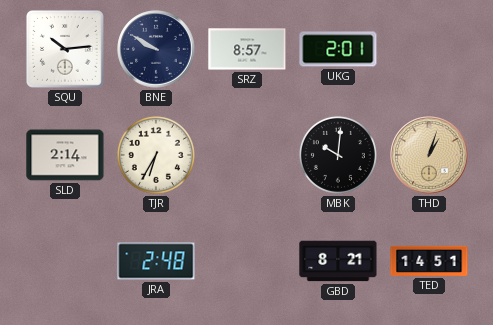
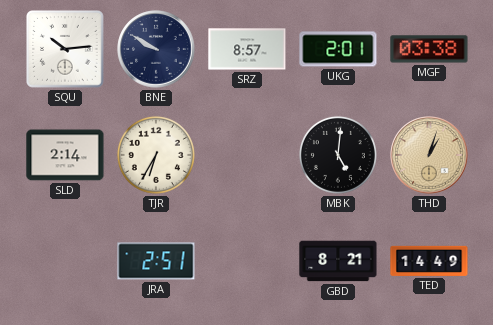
MGF: none -> 03:38
MBK: 10:01 -> 5:01
JRA: 2:48 -> 2:51
TED: 14:51 -> 14:49
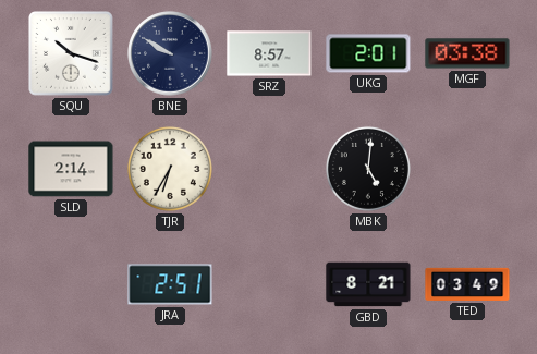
SQU: 10:14 -> 10:18
THD: 1:03 -> none
TED: 14:49 -> 03:49
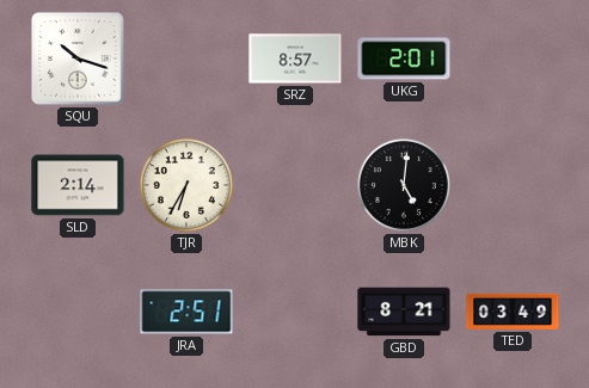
BNE: 9:50 -> none
MGF: 03:38 -> none
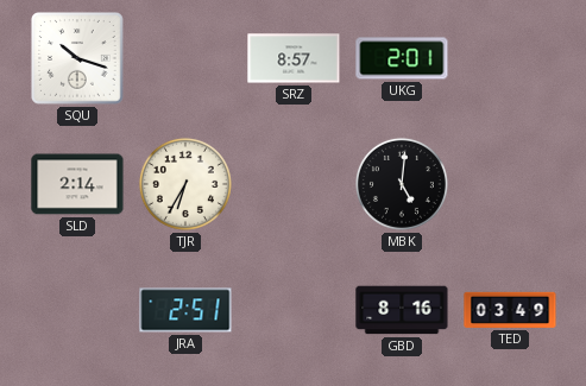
GBD: 8:21 -> 8:16
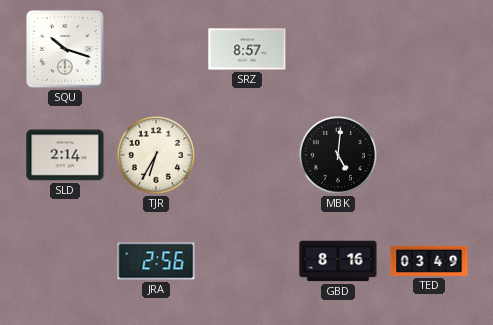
UKG: 2:01 -> none
JRA: 2:51 -> 2:56
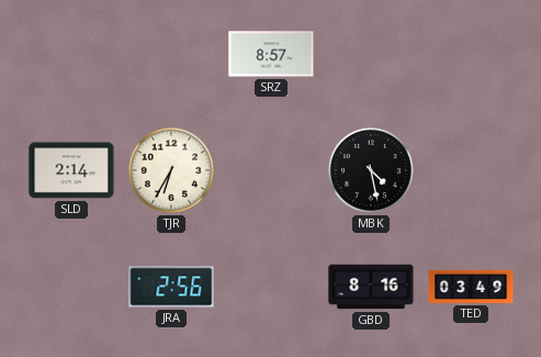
SQU: 10:18 -> none
MBK: 5:01 -> 4:28
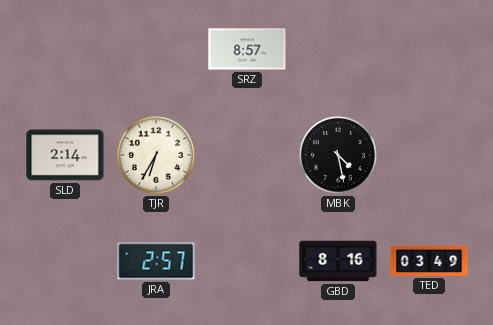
JRA: 2:56 -> 2:57
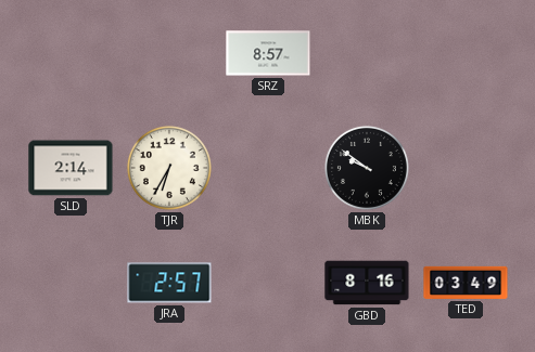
MBK: 4:28 -> 9:51
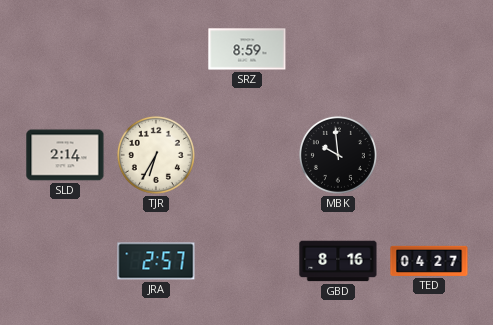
SRZ: 8:57 -> 8:59
MBK: 9:51 -> 9:59
TED: 03:49 -> 04:27
